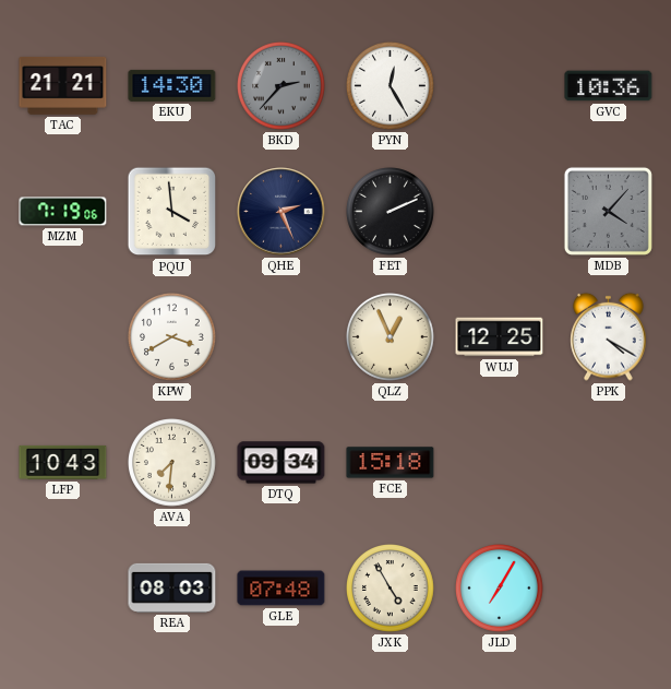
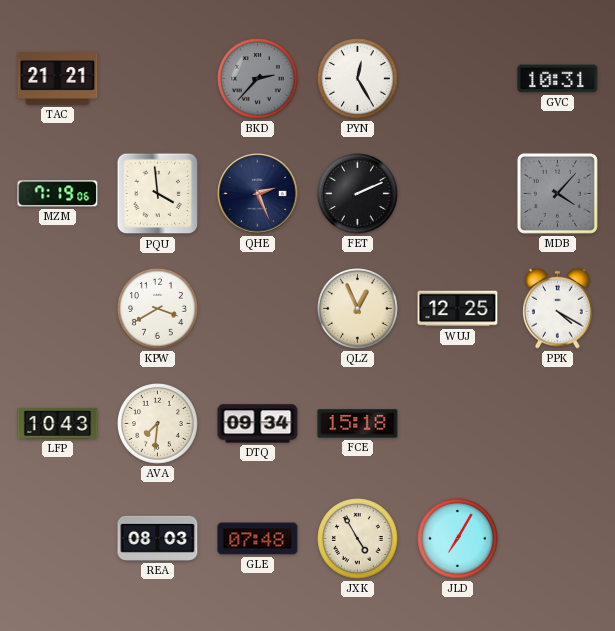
EKU: 14:30 -> none
GVC: 10:36 -> 10:31
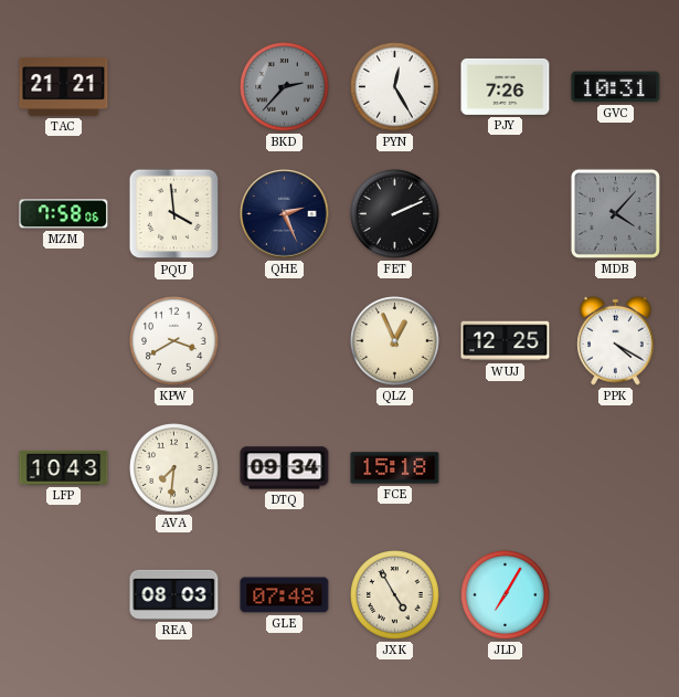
PJY: none -> 7:26
MZM: 7:19 -> 7:58
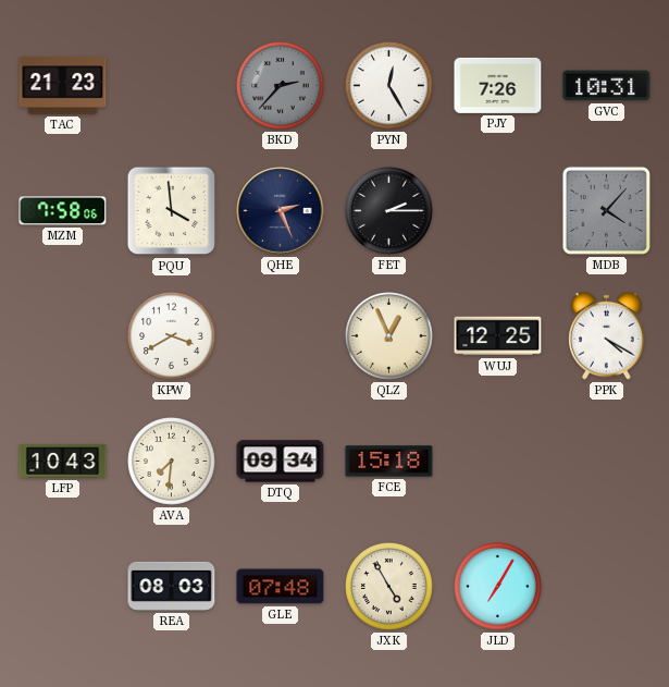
TAC: 21:21 -> 21:23
FET: 2:11 -> 2:15
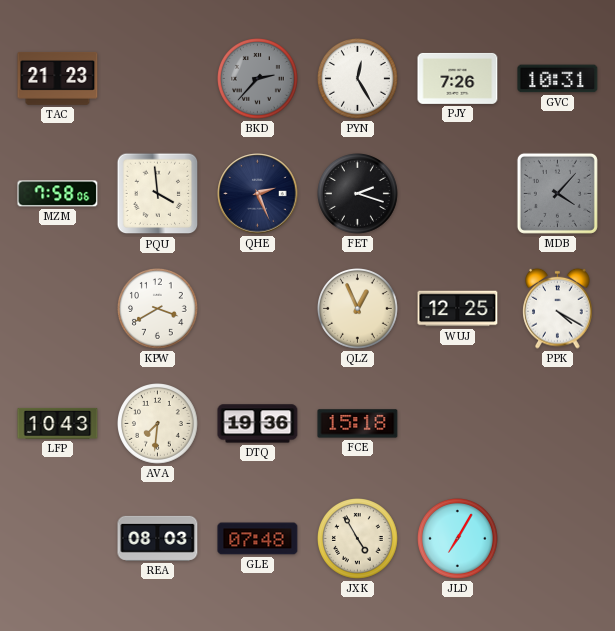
FET: 2:15 -> 2:18
DTQ: 09:34 -> 19:36
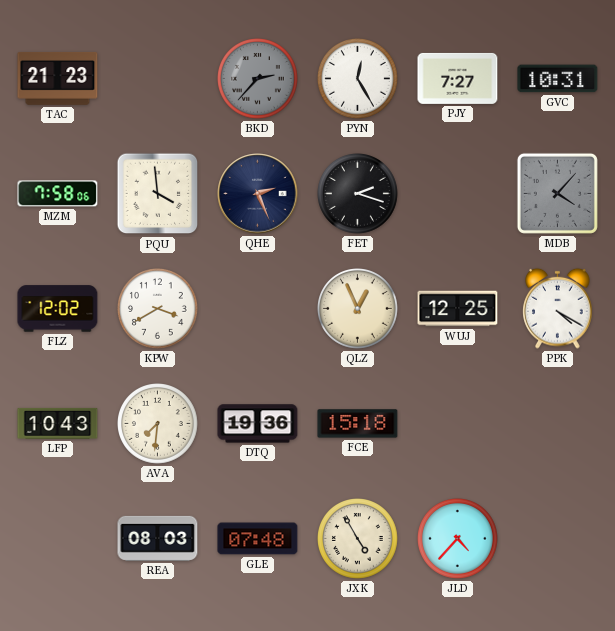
PJY: 7:26 -> 7:27
FLZ: none -> 12:02
JLD: 7:05 -> 4:37
